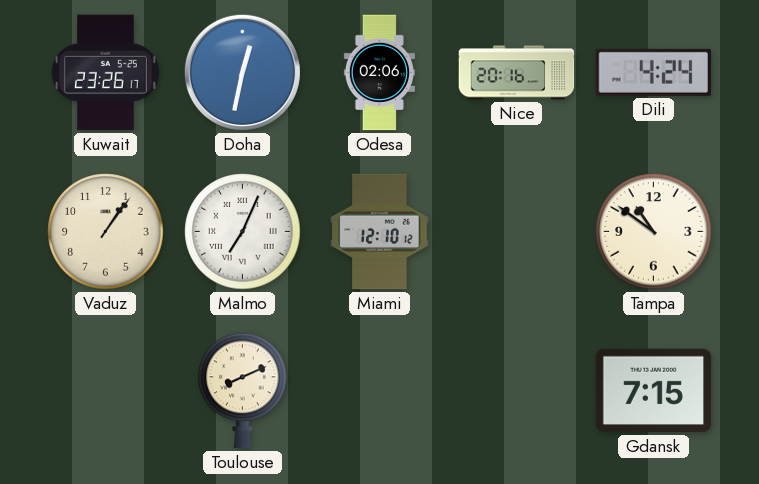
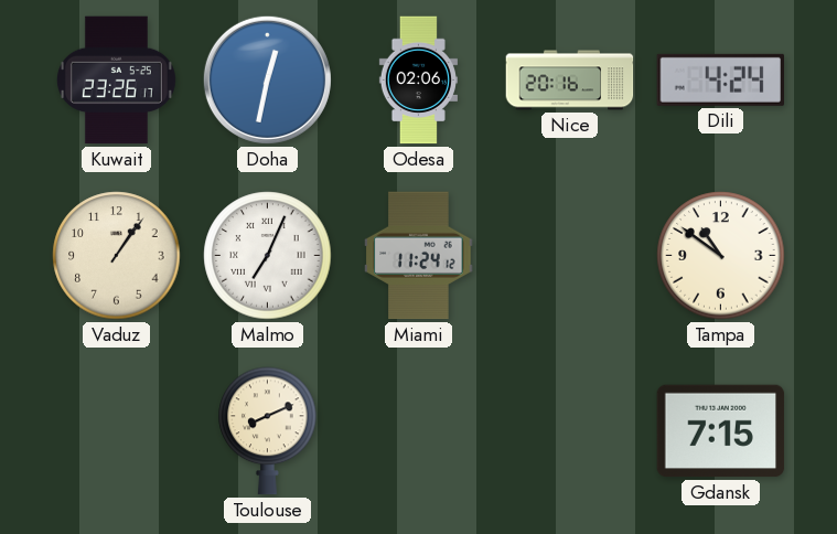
Miami: 12:10 -> 11:24
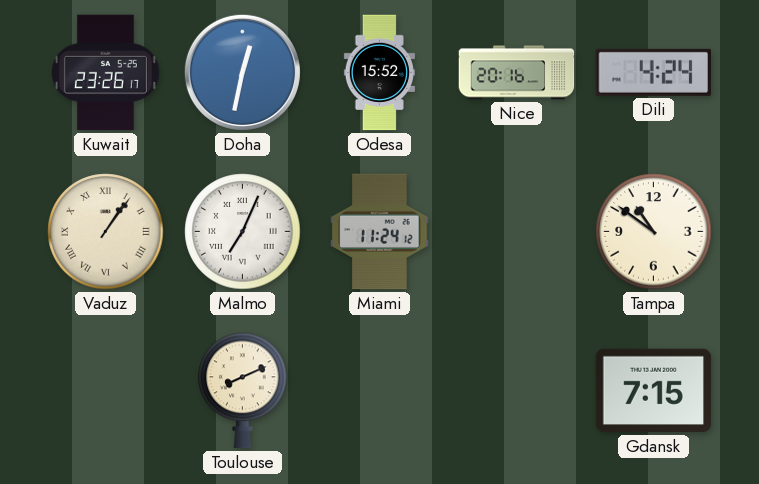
Odesa: 02:06 -> 15:52
Vaduz numerals: Arabic -> Roman
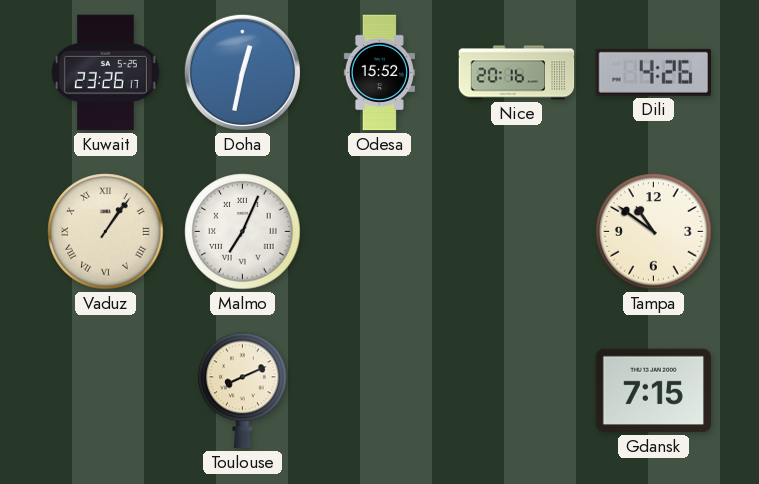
Dili: 4:24 -> 4:26
Miami: 11:24 -> none
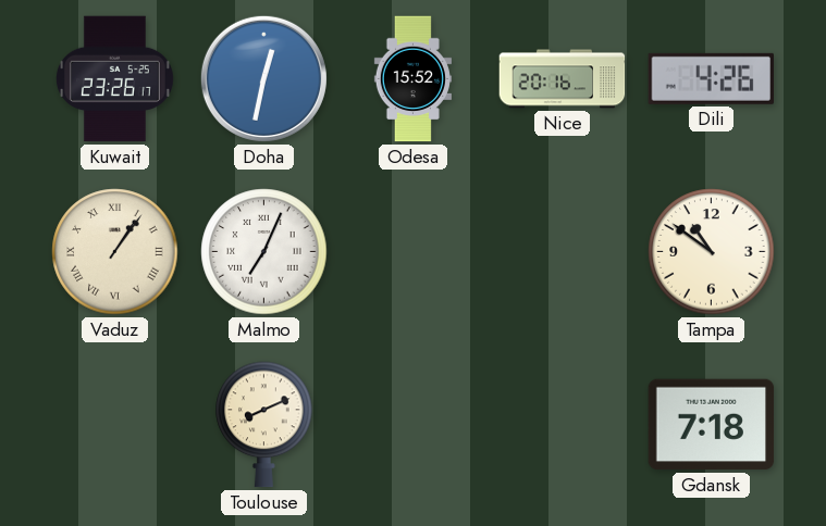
Gdansk: 7:15 -> 7:18
